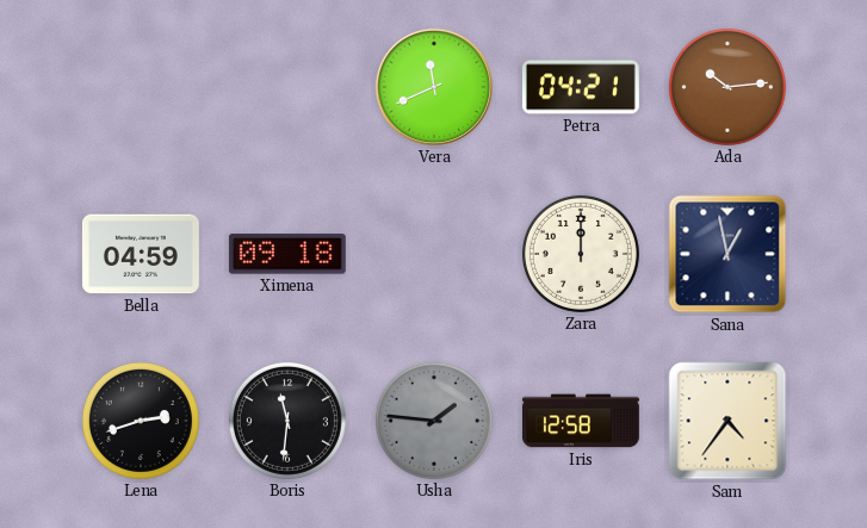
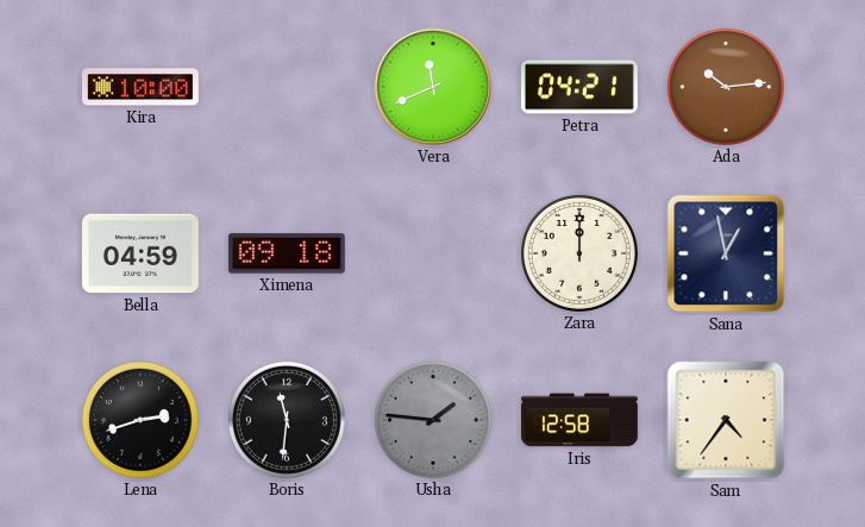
Kira: none -> 10:00
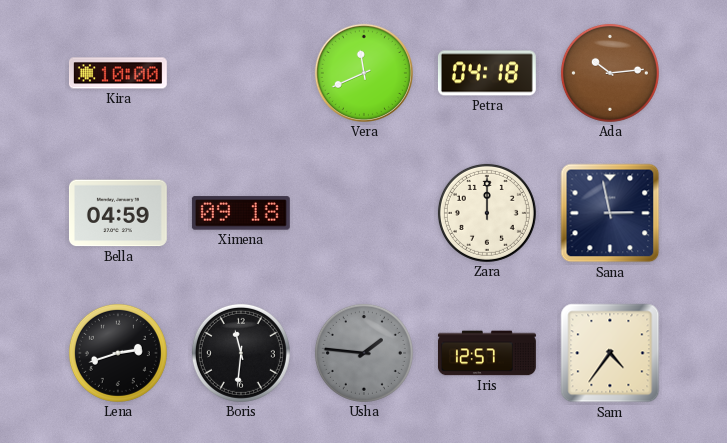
Petra: 04:21 -> 04:18
Sana: 12:58 -> 2:58
Iris: 12:58 -> 12:57
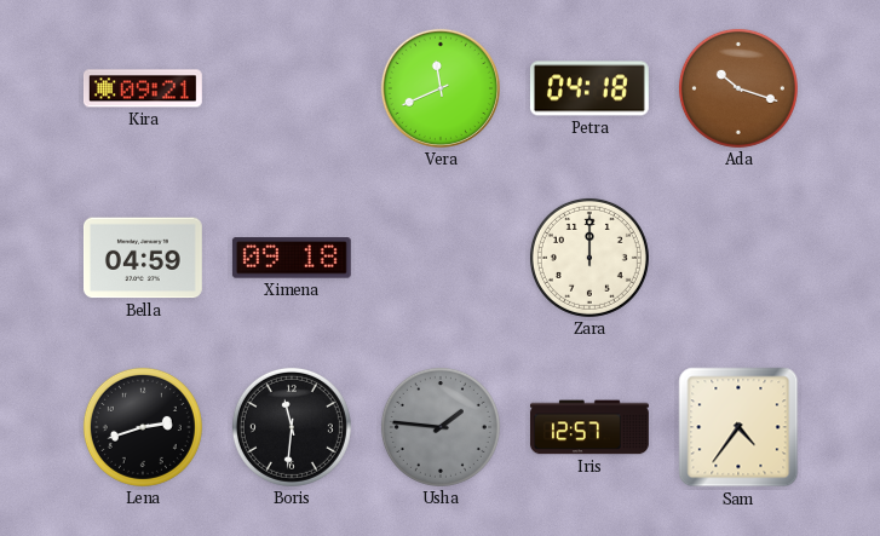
Kira: 10:00 -> 09:21
Ada: 10:14 -> 10:18
Sana: 2:58 -> none
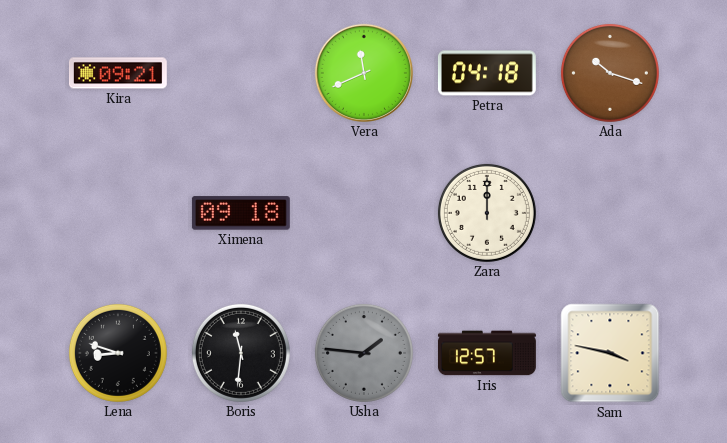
Bella: 04:59 -> none
Lena: 2:42 -> 8:48
Sam: 4:36 -> 3:47
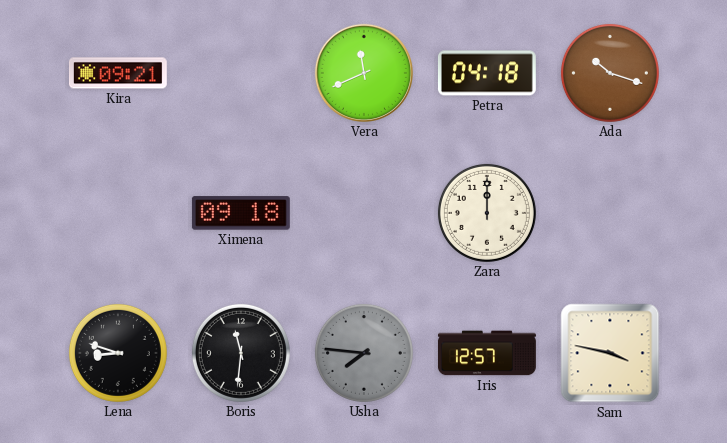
Usha: 1:46 -> 7:46
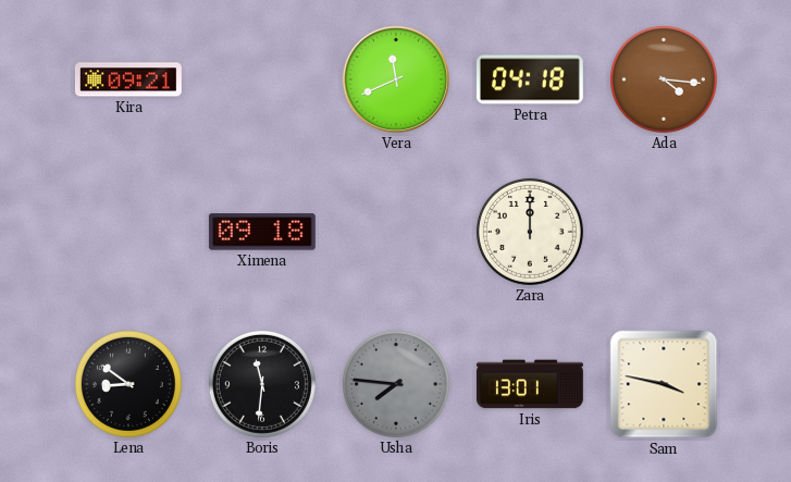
Ada: 10:18 -> 4:16
Lena: 8:48 -> 8:51
Iris: 12:57 -> 13:01
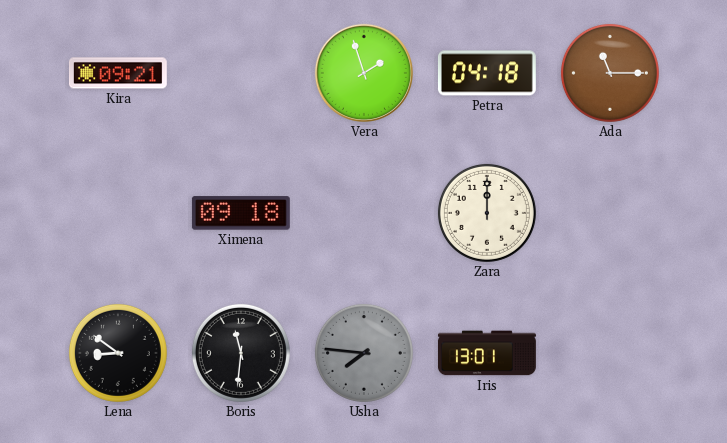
Vera: 11:41 -> 1:57
Ada: 4:16 -> 11:15
Sam: 3:47 -> none
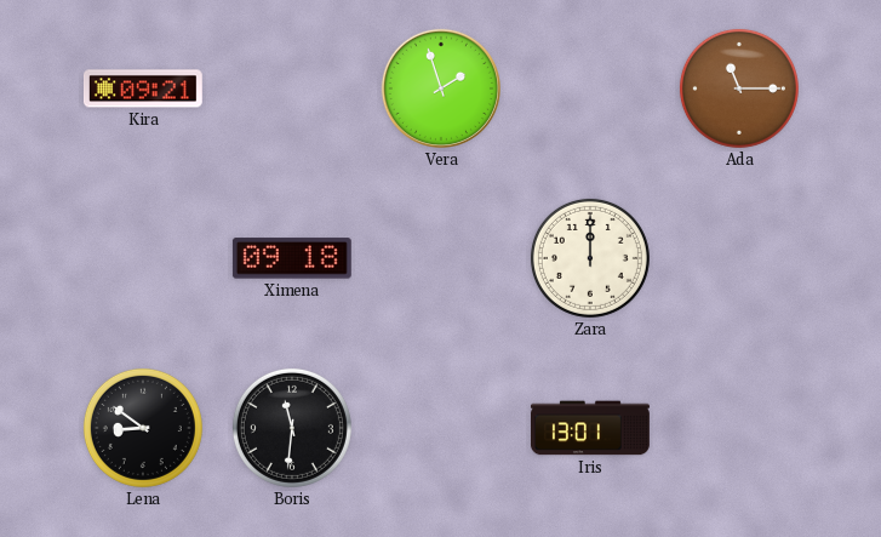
Petra: 04:18 -> none
Usha: 7:46 -> none
